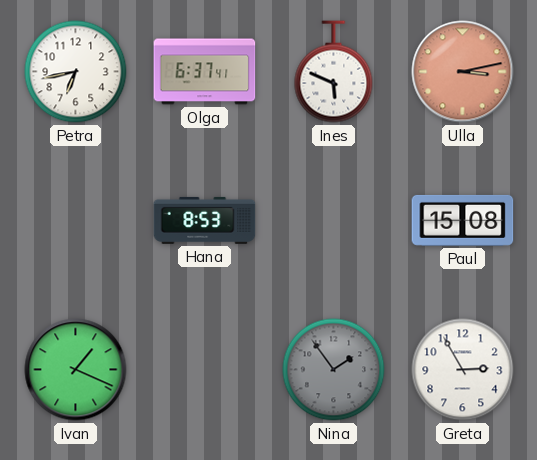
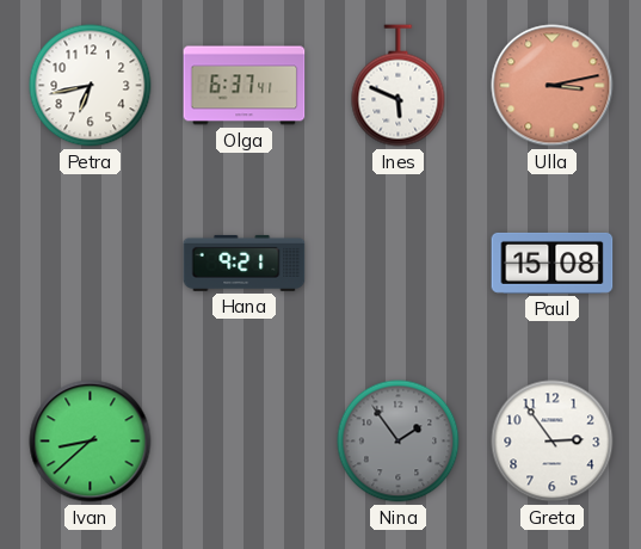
Hana: 8:53 -> 9:21
Ivan: 1:19 -> 8:38
Greta: 2:55 -> 2:54
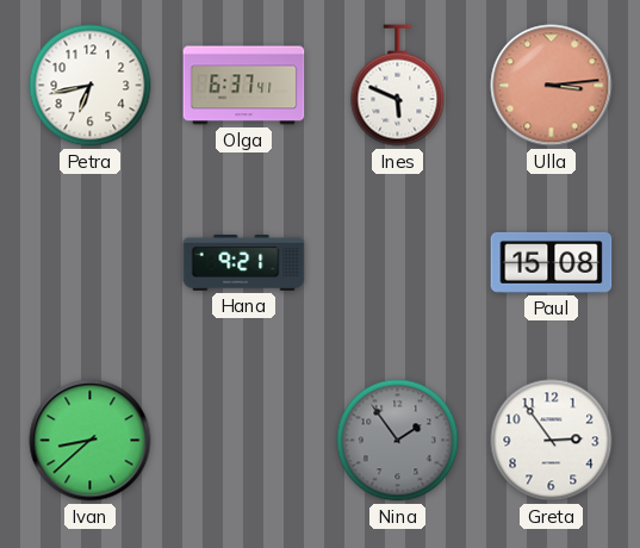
Ulla: 3:13 -> 3:14
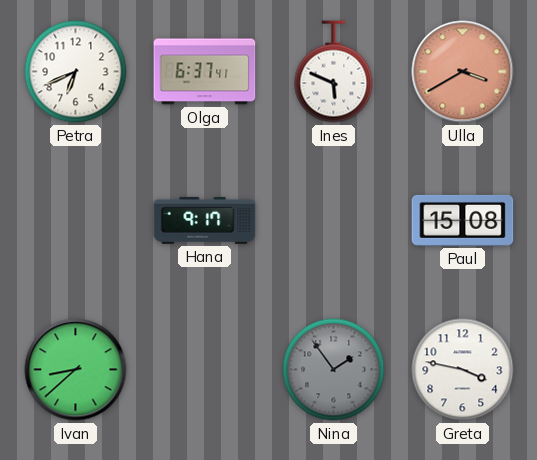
Petra: 6:43 -> 6:41
Ulla: 3:14 -> 3:40
Hana: 9:21 -> 9:17
Greta: 2:54 -> 3:47
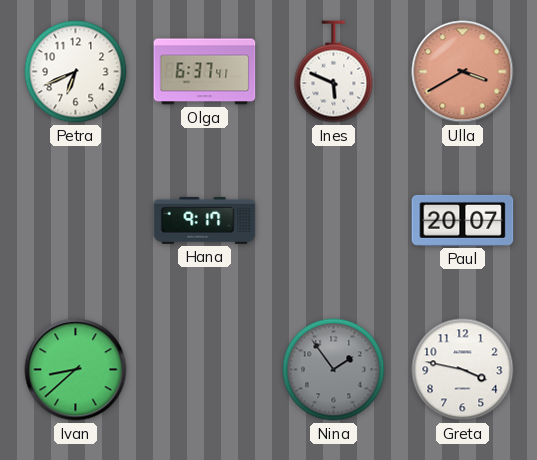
Paul: 15:08 -> 20:07
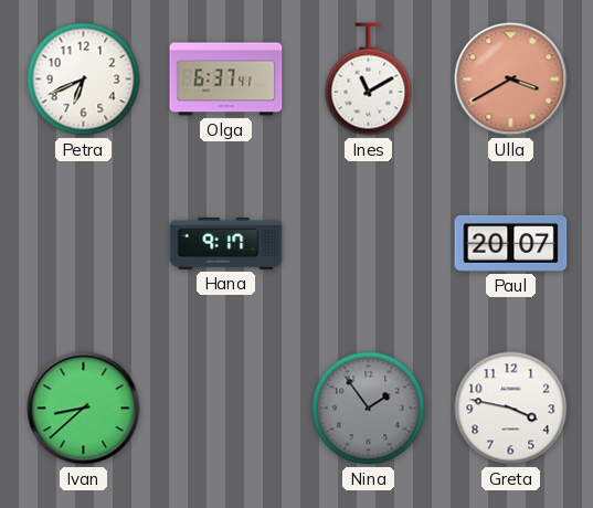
Ines: 5:49 -> 11:10
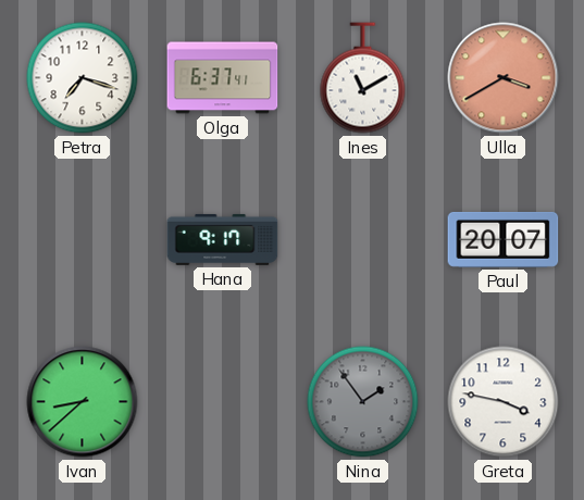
Petra: 6:41 -> 7:18
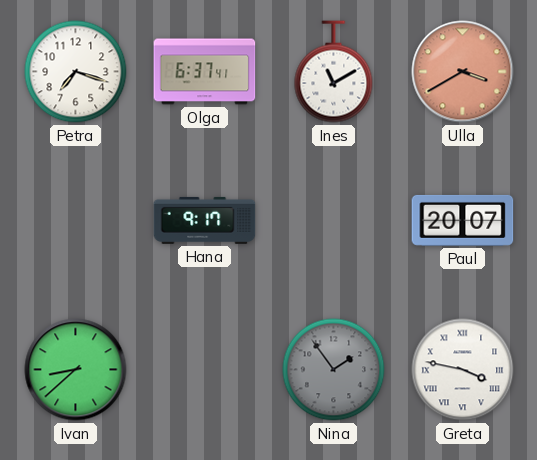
Greta numerals: Arabic -> Roman
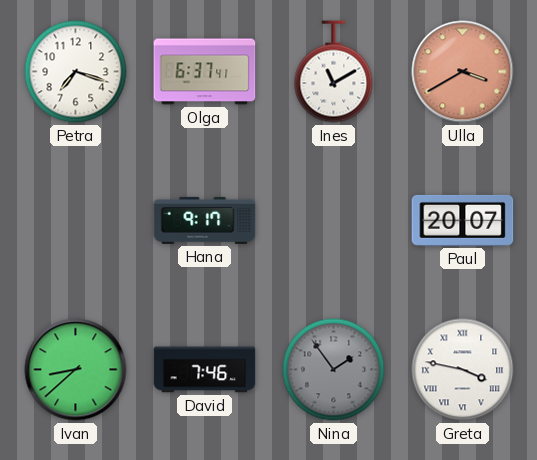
David: none -> 7:46
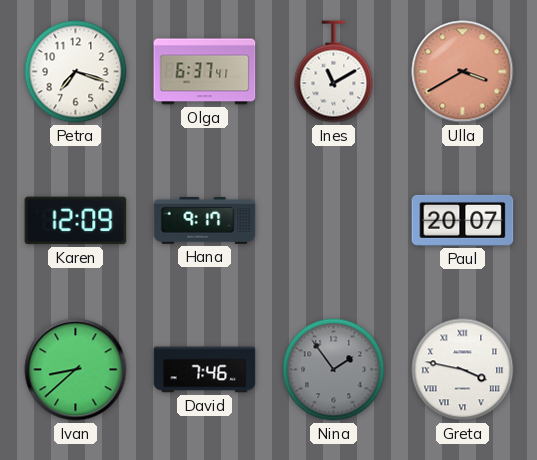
Karen: none -> 12:09
